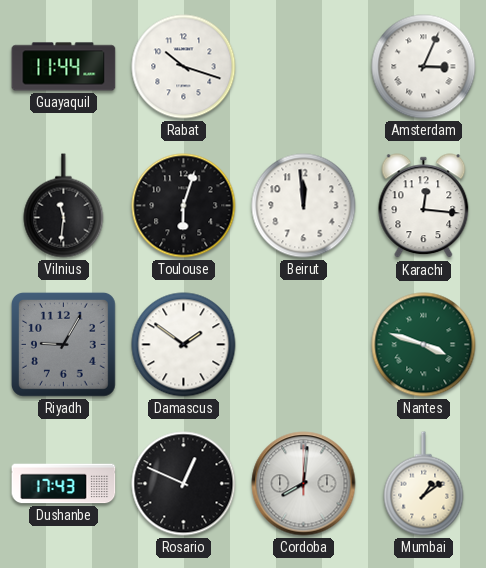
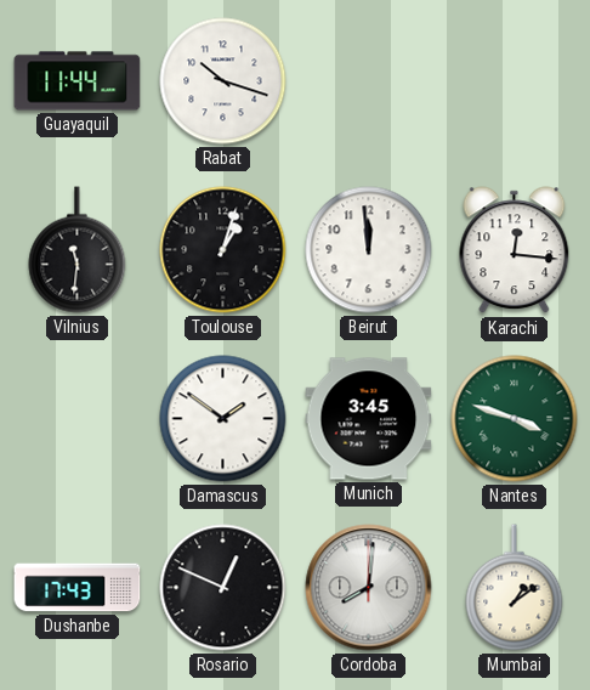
Amsterdam: 3:04 -> none
Toulouse: 6:03 -> 1:03
Riyadh: 9:05 -> none
Munich: none -> 3:45
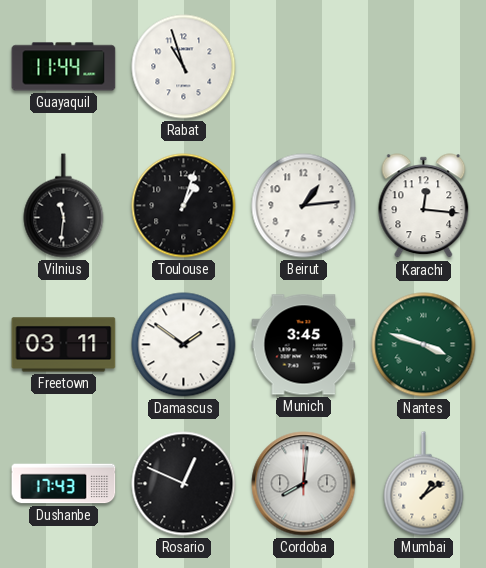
Rabat: 10:18 -> 10:57
Beirut: 11:59 -> 1:14
Freetown: none -> 03:11
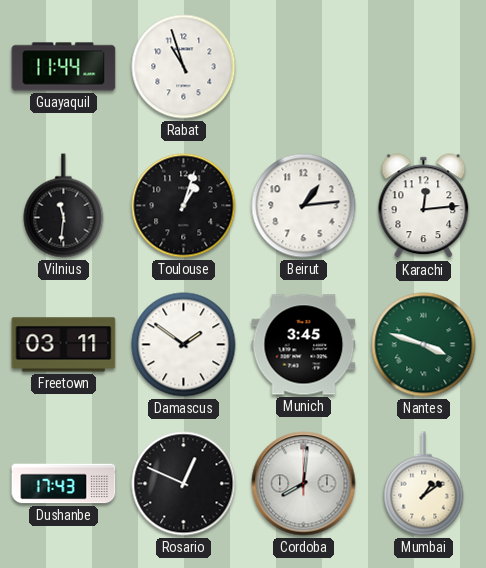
Karachi: 12:16 -> 12:14
